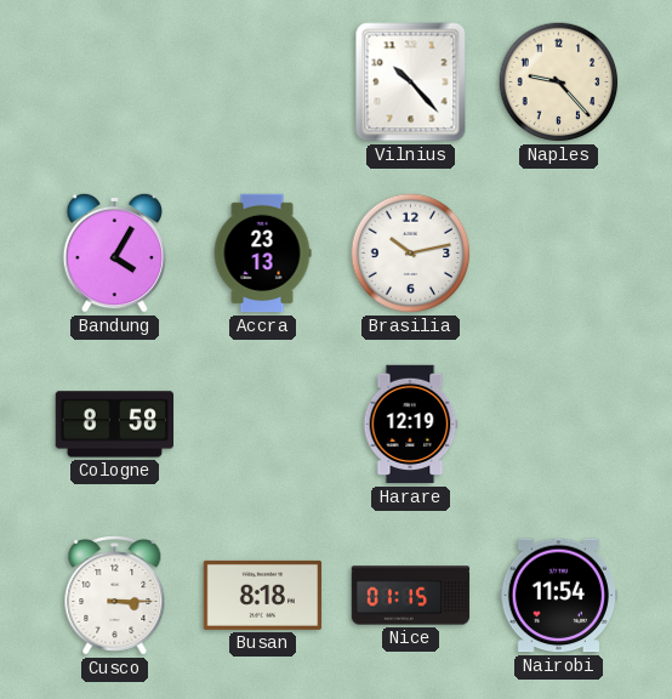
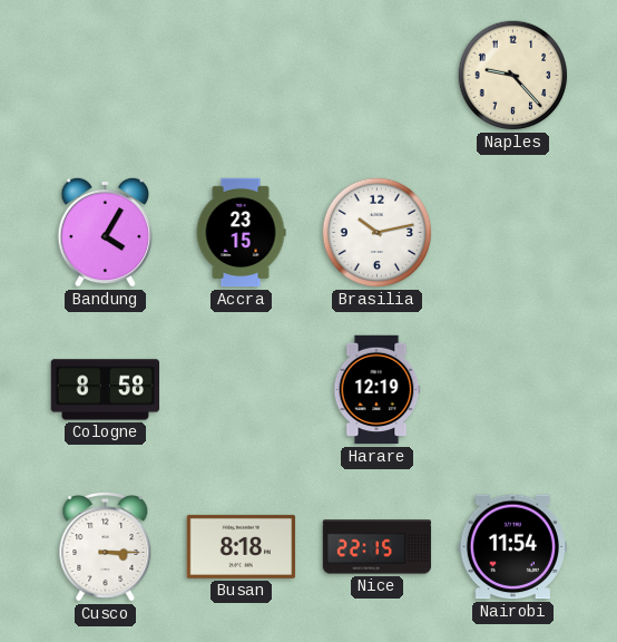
Vilnius: 10:23 -> none
Accra: 23:13 -> 23:15
Nice: 01:15 -> 22:15
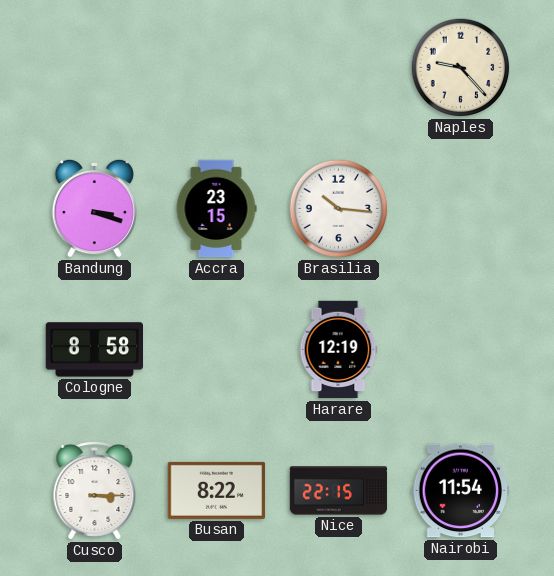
Bandung: 4:05 -> 3:18
Brasilia: 10:13 -> 10:16
Busan: 8:18 -> 8:22
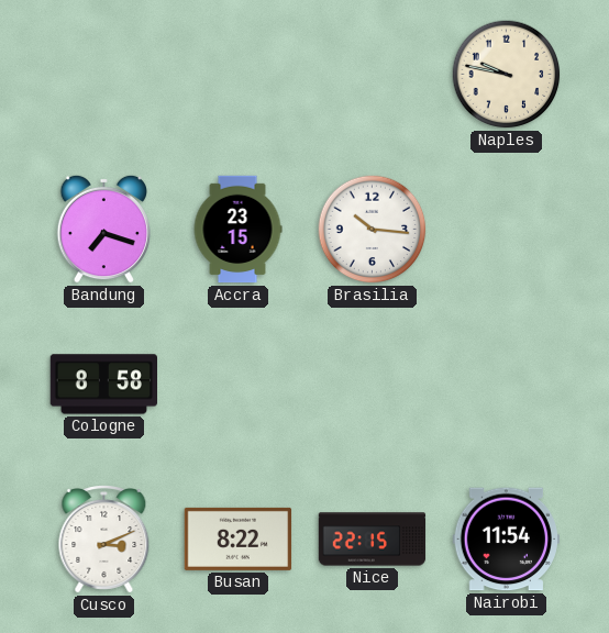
Naples: 9:23 -> 9:47
Bandung: 3:18 -> 7:18
Harare: 12:19 -> none
Cusco: 3:15 -> 3:11
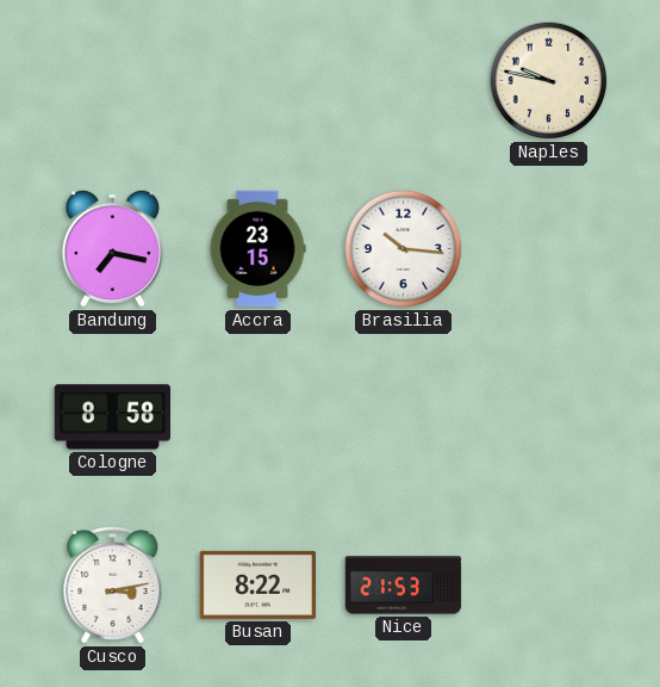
Bandung: 7:18 -> 7:17
Cusco: 3:11 -> 3:13
Nice: 22:15 -> 21:53
Nairobi: 11:54 -> none
